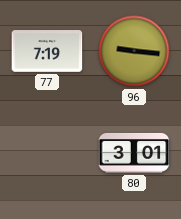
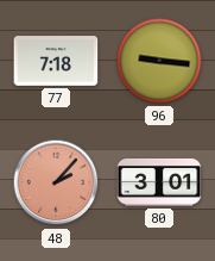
77: 7:19 -> 7:18
48: none -> 2:07
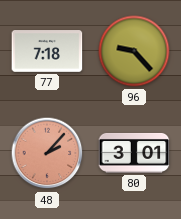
96: 9:16 -> 9:23
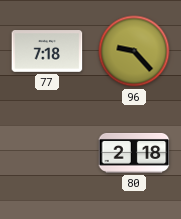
48: 2:07 -> none
80: 3:01 -> 2:18
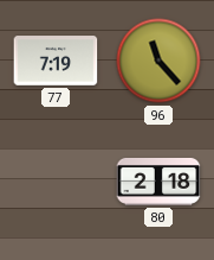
77: 7:18 -> 7:19
96: 9:23 -> 11:23
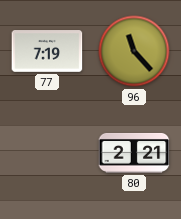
80: 2:18 -> 2:21
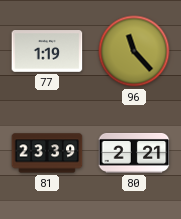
77: 7:19 -> 1:19
81: none -> 23:39
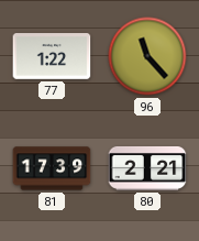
77: 1:19 -> 1:22
81: 23:39 -> 17:39
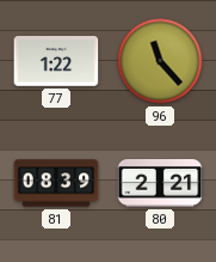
81: 17:39 -> 08:39
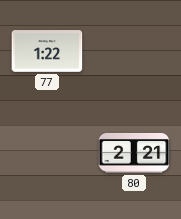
96: 11:23 -> none
81: 08:39 -> none
